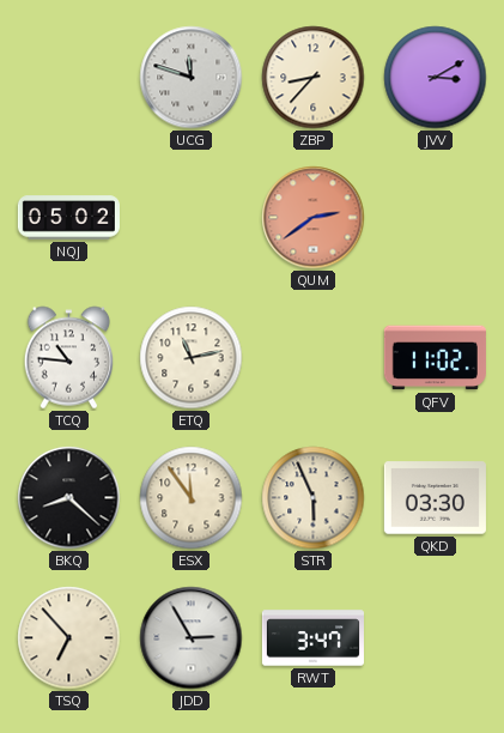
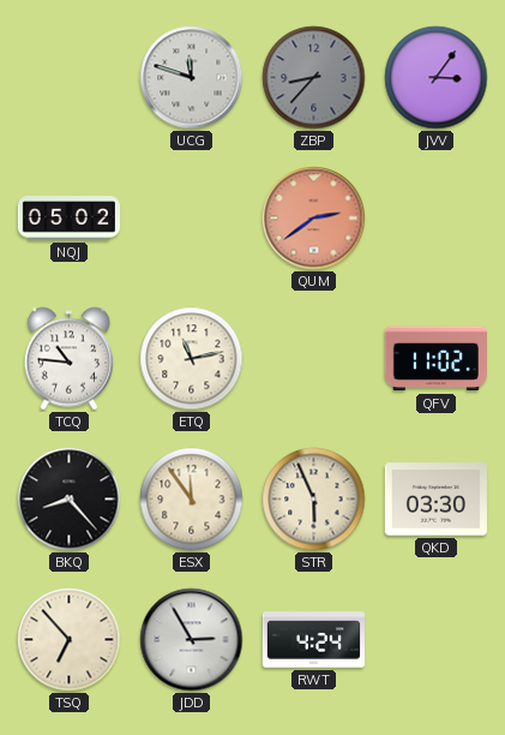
ZBP dial: cream -> grey
JVV: 3:10 -> 3:06
BKQ: 8:22 -> 8:23
RWT: 3:47 -> 4:24
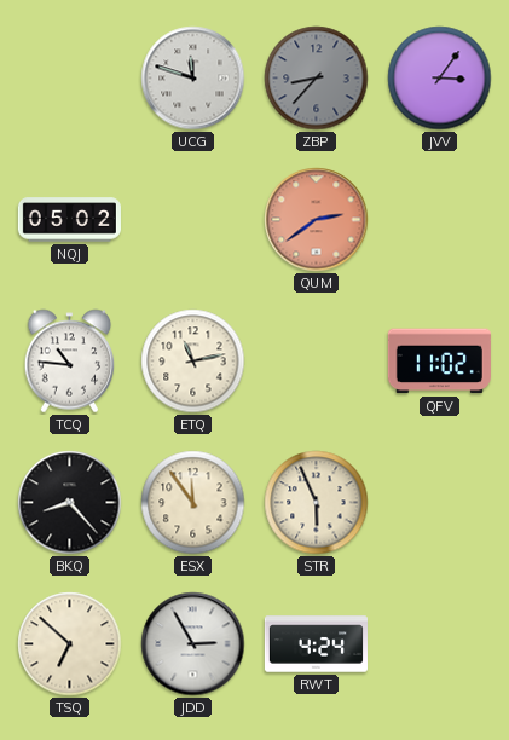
QKD: 03:30 -> none
TSQ: 6:53 -> 6:52
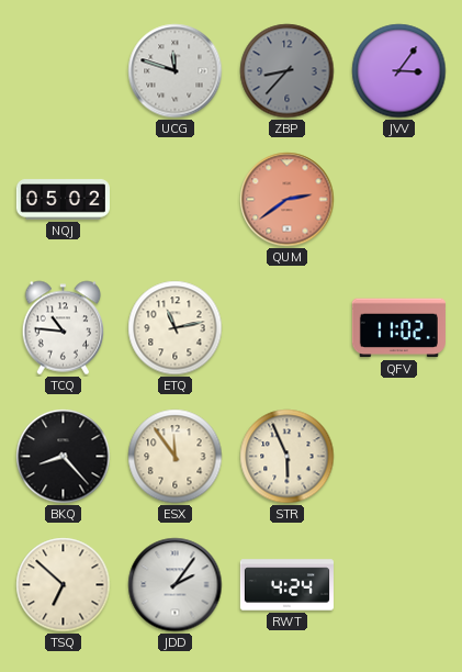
JDD: 2:55 -> 2:06
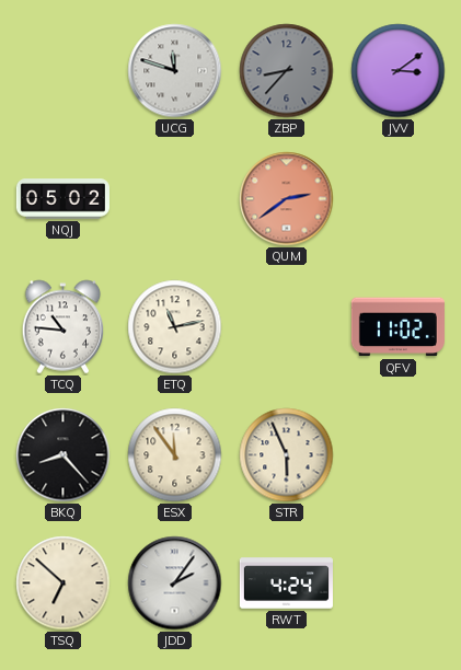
JVV: 3:06 -> 3:09
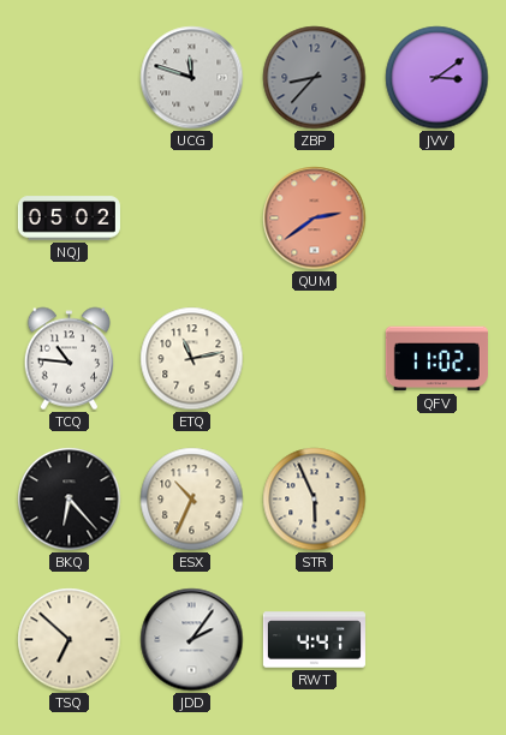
BKQ: 8:23 -> 6:23
ESX: 11:54 -> 10:34
RWT: 4:24 -> 4:41
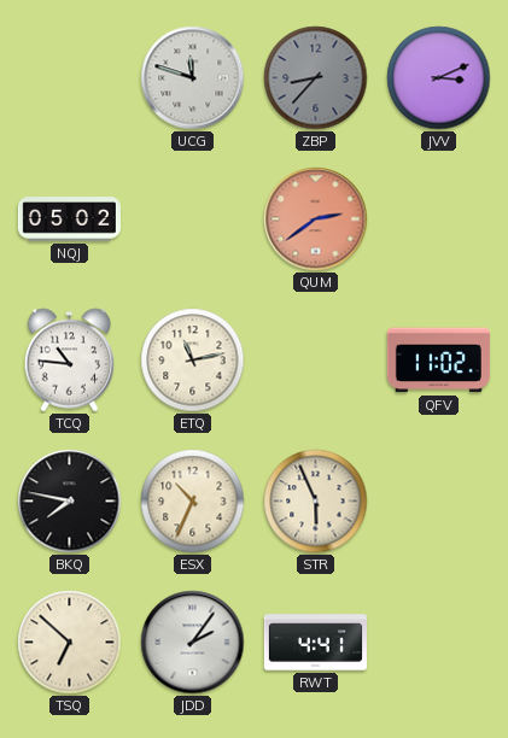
JVV: 3:09 -> 3:11
BKQ: 6:23 -> 7:47
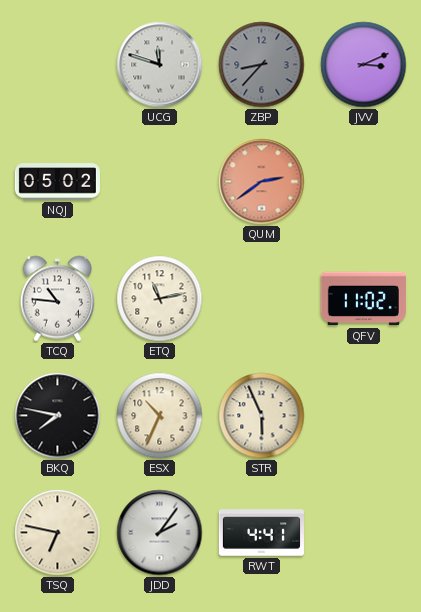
TSQ: 6:52 -> 6:47
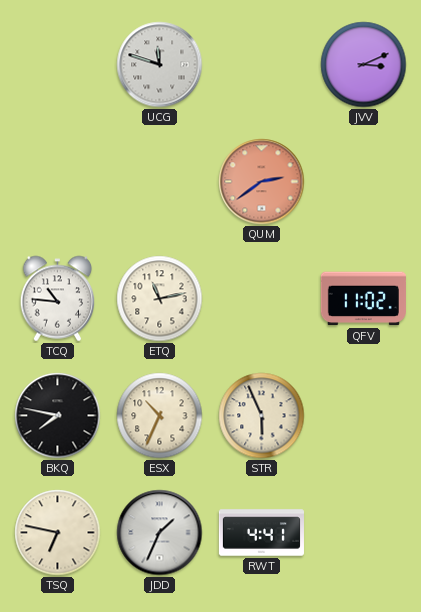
ZBP: 8:37 -> none
NQJ: 05:02 -> none
JDD: 2:06 -> 1:34
